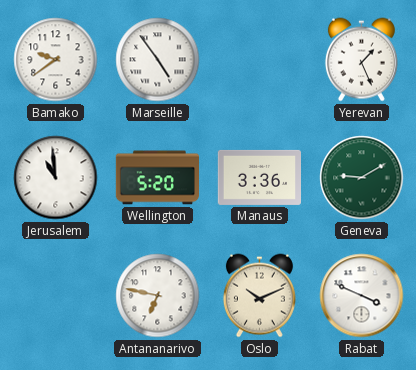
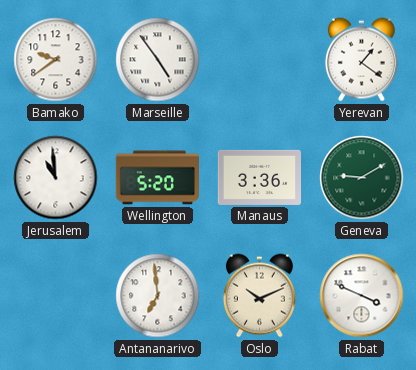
Yerevan: 1:26 -> 1:21
Antananarivo: 6:47 -> 6:59
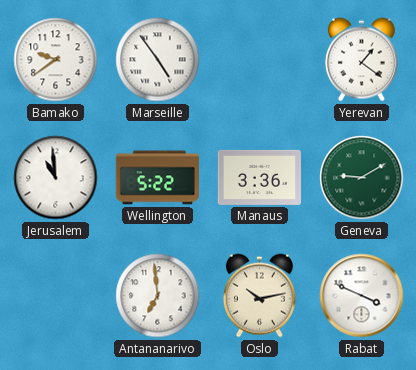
Wellington: 5:20 -> 5:22
Oslo: 10:11 -> 10:13
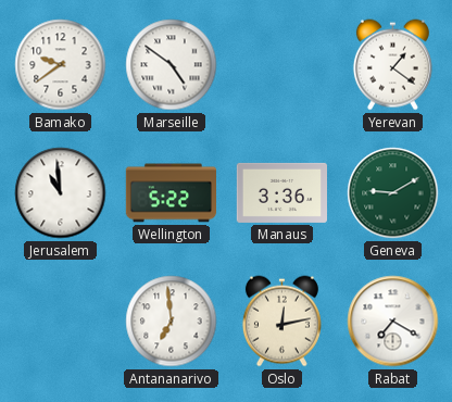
Marseille: 4:54 -> 4:51
Oslo: 10:13 -> 12:13
Rabat: 3:49 -> 7:20
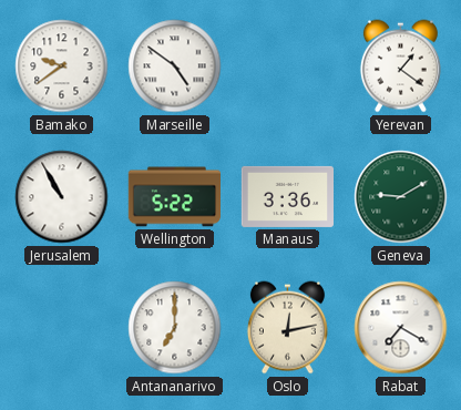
Jerusalem: 10:59 -> 10:55
Antananarivo: 6:59 -> 7:00
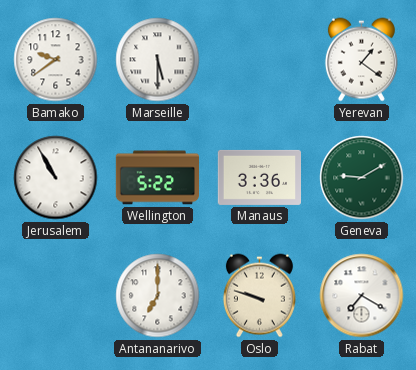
Marseille: 4:51 -> 5:30
Oslo: 12:13 -> 9:48
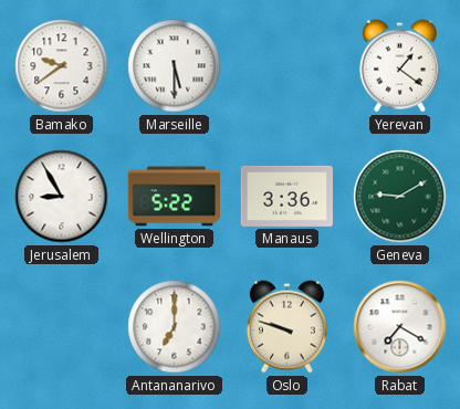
Jerusalem: 10:55 -> 8:55
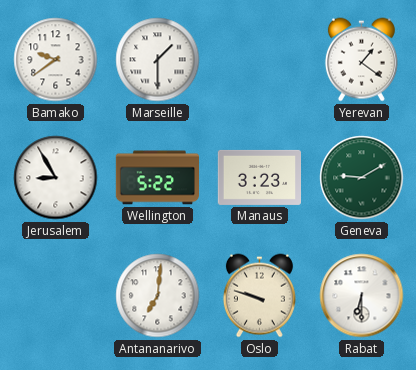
Marseille: 5:30 -> 1:30
Manaus: 3:36 -> 3:23
Antananarivo: 7:00 -> 7:01
Rabat: 7:20 -> 6:30
